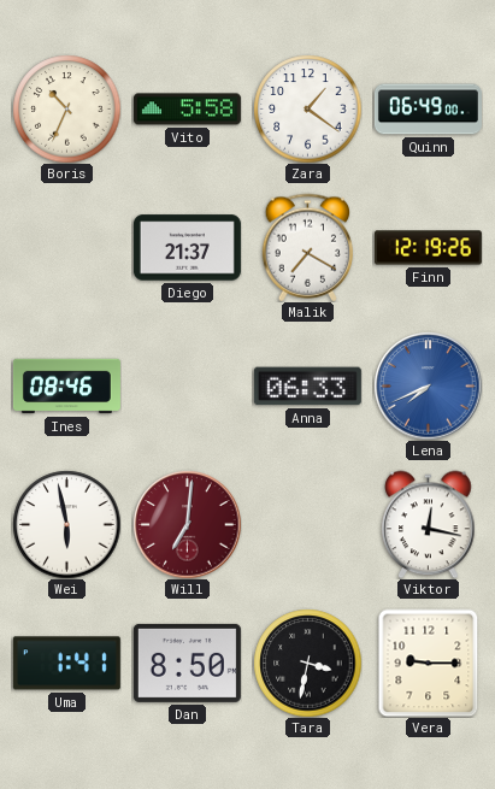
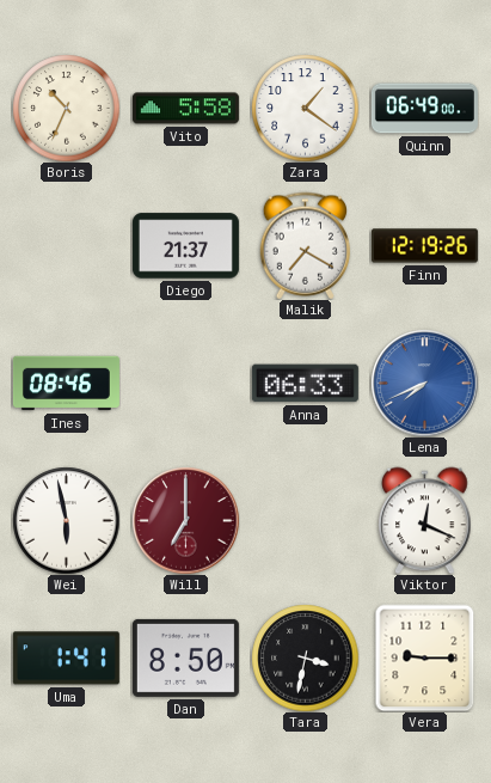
Will: 7:01 -> 7:00
Viktor: 12:17 -> 12:19
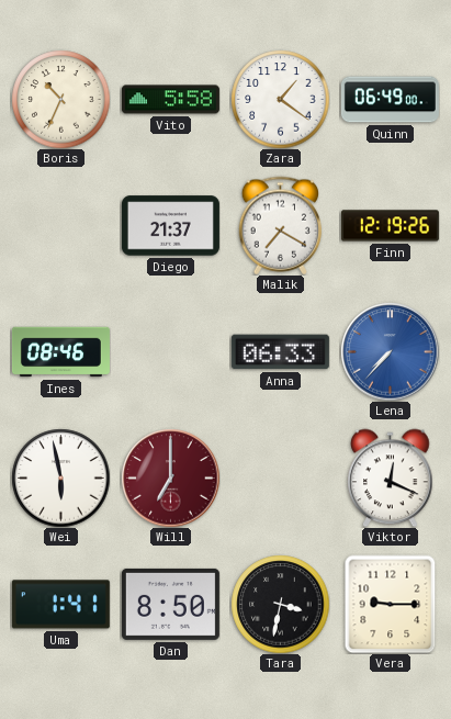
Lena: 7:41 -> 7:37
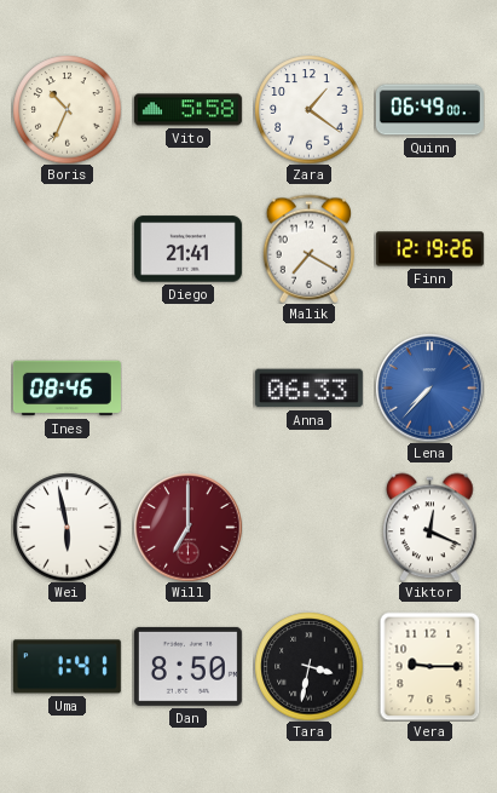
Diego: 21:37 -> 21:41
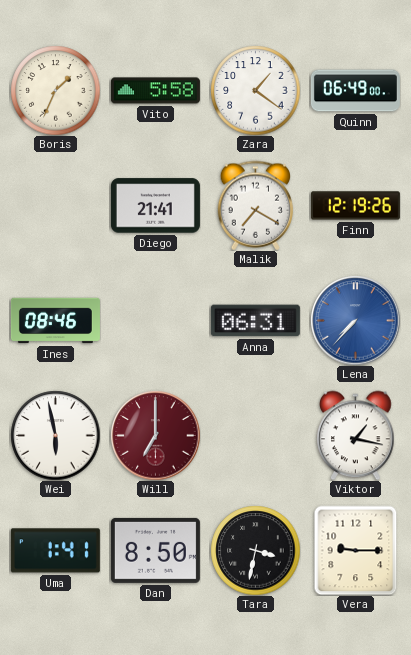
Boris: 10:34 -> 1:34
Anna: 06:33 -> 06:31
Viktor: 12:19 -> 1:17
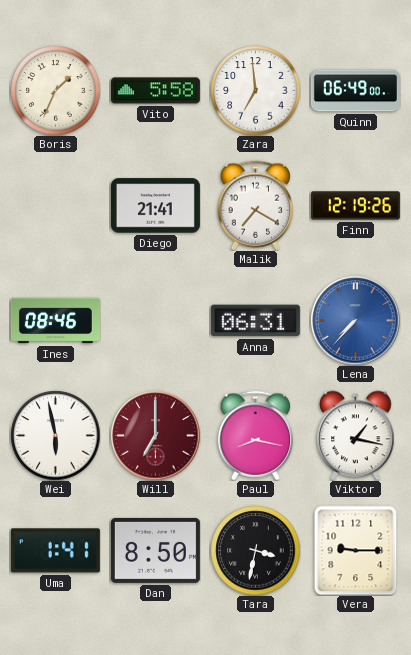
Zara: 1:21 -> 6:59
Paul: none -> 8:17
